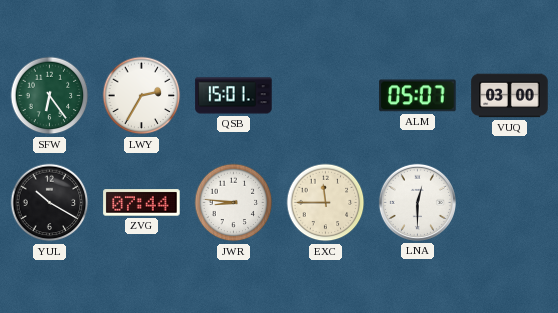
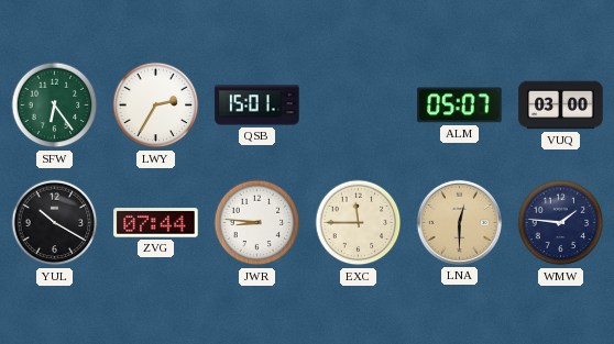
LNA dial: white -> champagne
WMW: none -> 1:46
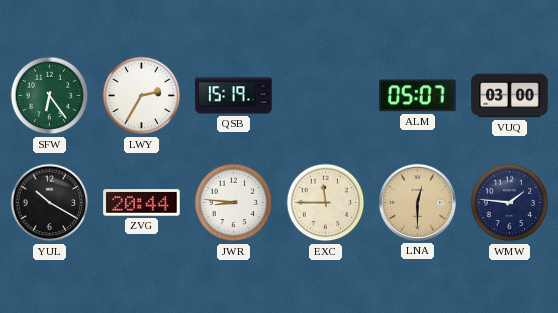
QSB: 15:01 -> 15:19
ZVG: 07:44 -> 20:44
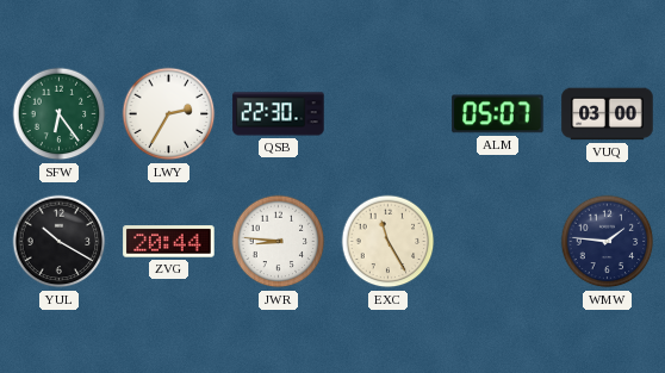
QSB: 15:19 -> 22:30
EXC: 11:45 -> 11:25
LNA: 12:30 -> none
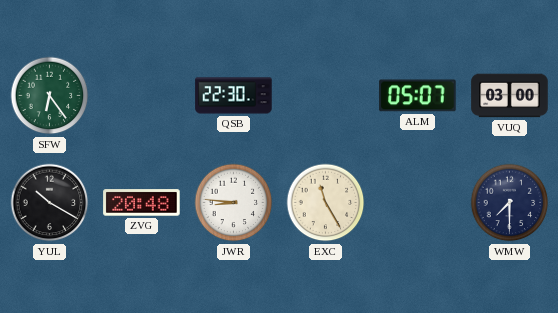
LWY: 2:35 -> none
ZVG: 20:44 -> 20:48
WMW: 1:46 -> 7:30
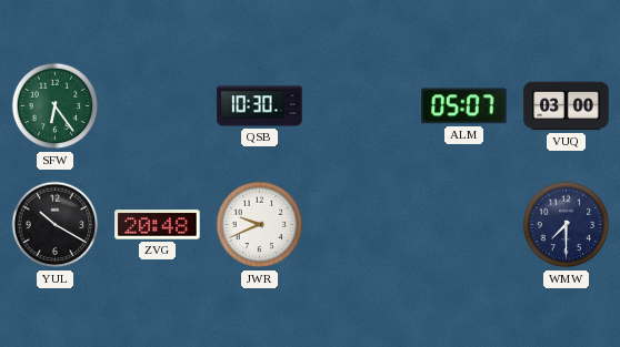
QSB: 22:30 -> 10:30
JWR: 8:46 -> 9:41
EXC: 11:25 -> none
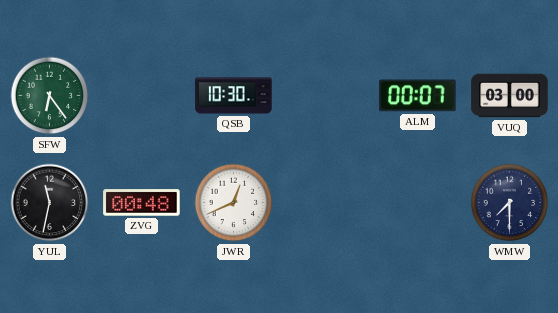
ALM: 05:07 -> 00:07
YUL: 10:20 -> 11:32
ZVG: 20:48 -> 00:48
JWR: 9:41 -> 12:41
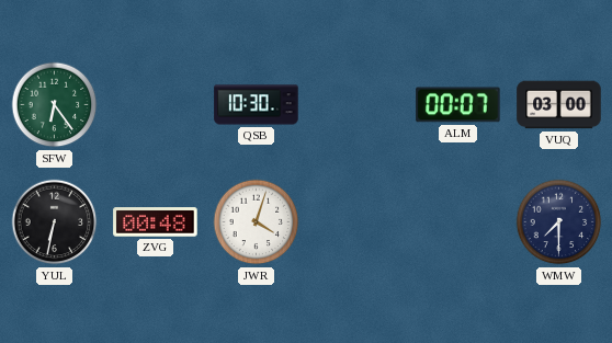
YUL: 11:32 -> 6:32
JWR: 12:41 -> 4:03
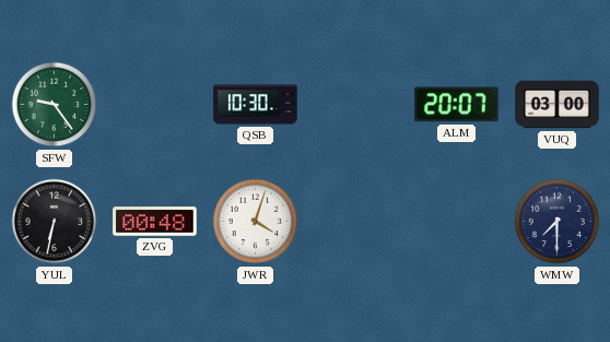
SFW: 6:24 -> 9:24
ALM: 00:07 -> 20:07
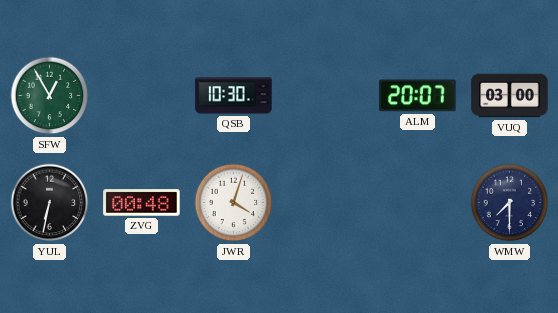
SFW: 9:24 -> 12:55
